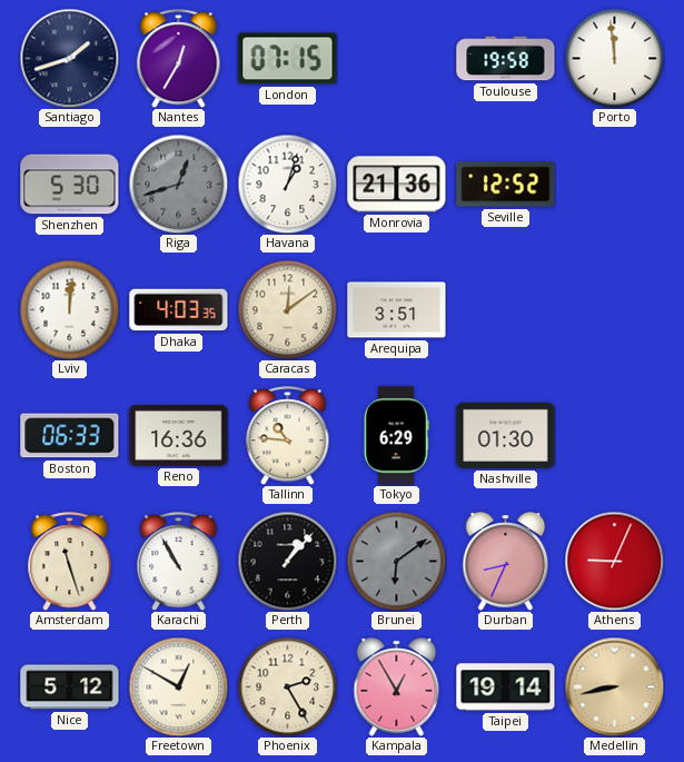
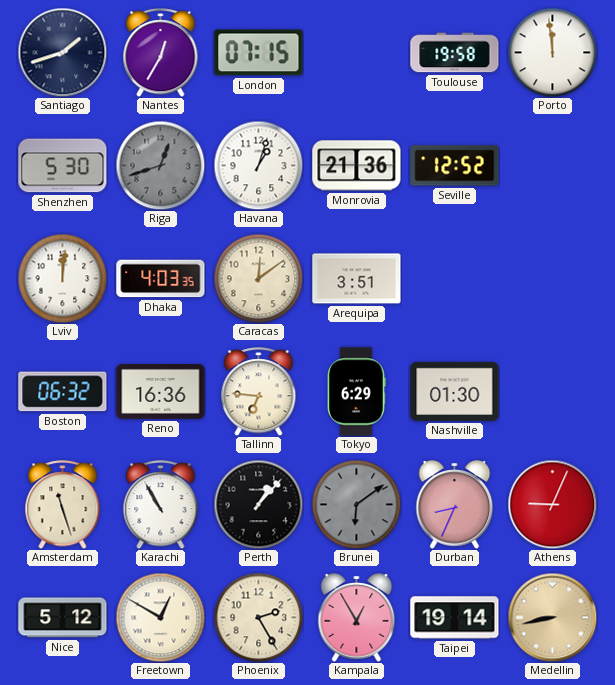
Boston: 06:33 -> 06:32
Tallinn: 10:46 -> 6:46
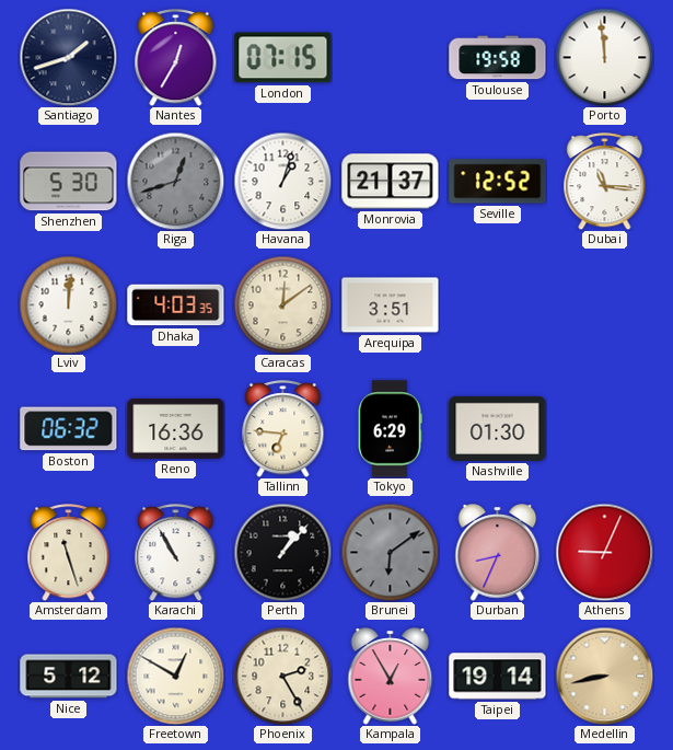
Monrovia: 21:36 -> 21:37
Dubai: none -> 11:16
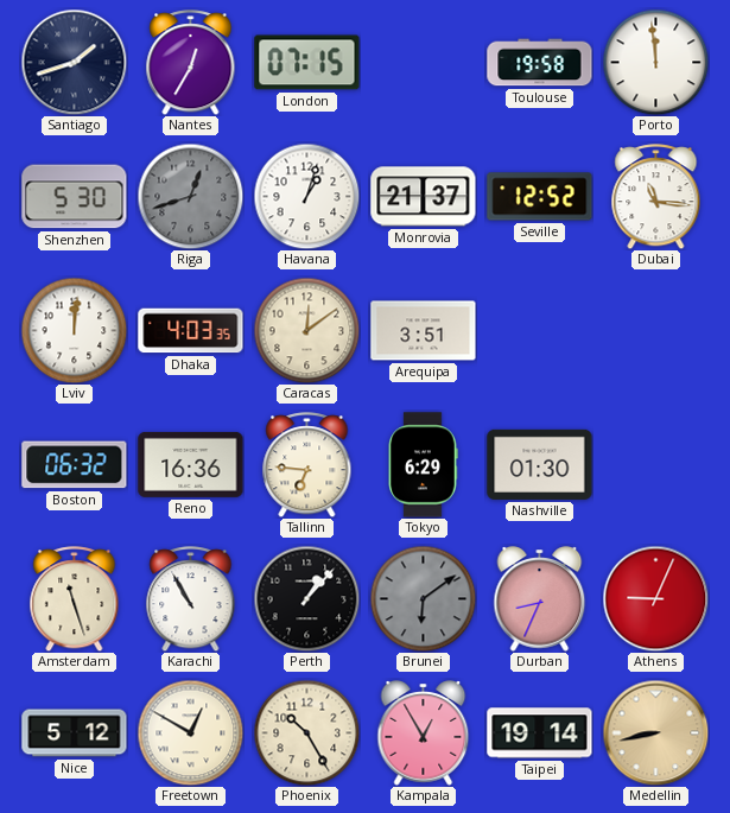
Phoenix: 2:25 -> 10:25
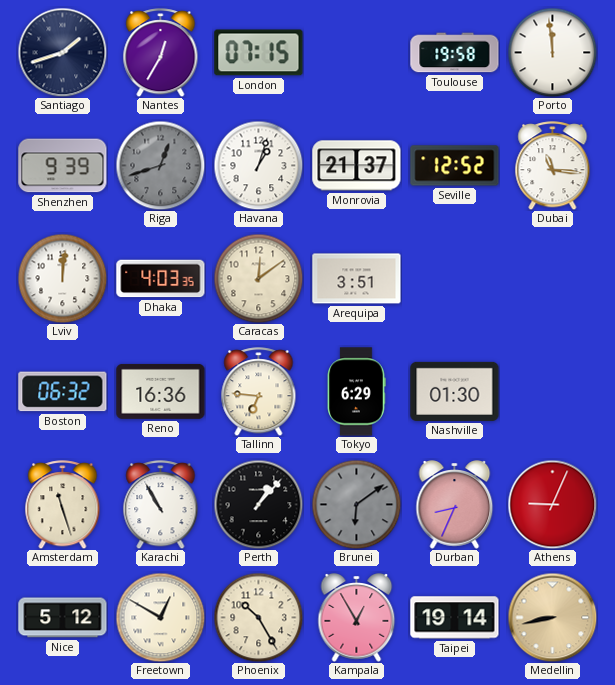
Shenzhen: 5:30 -> 9:39
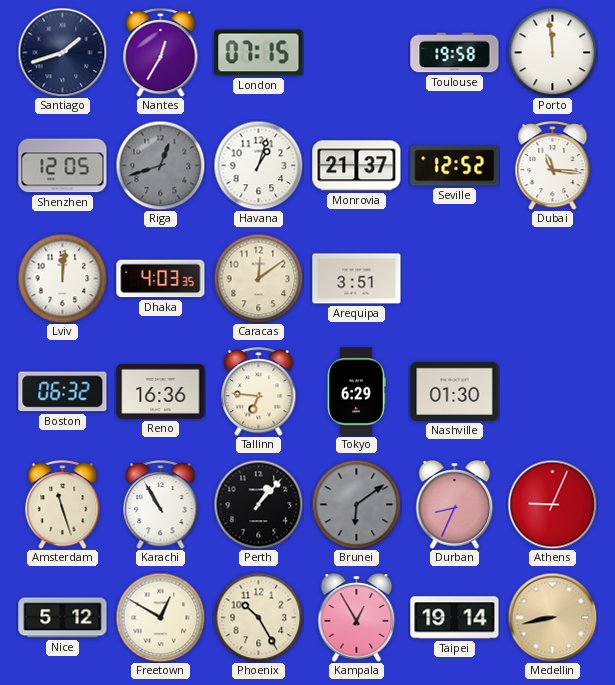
Shenzhen: 9:39 -> 12:05
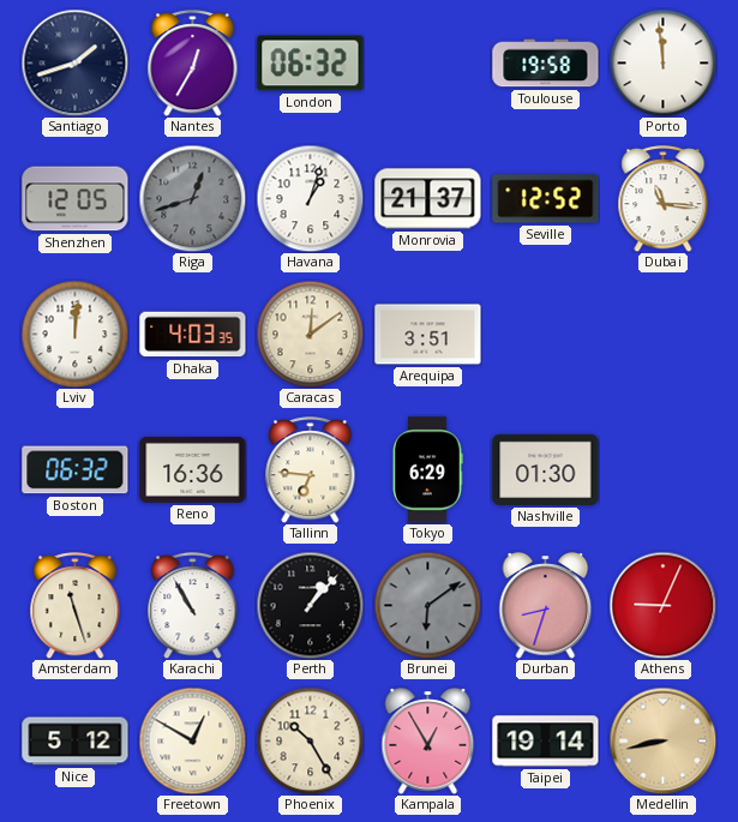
London: 07:15 -> 06:32
Durban: 8:34 -> 8:33
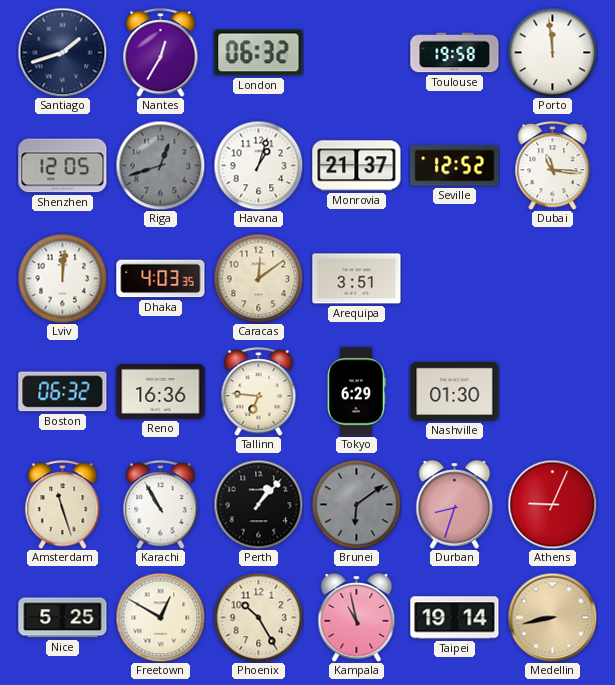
Nice: 5:12 -> 5:25
Kampala: 12:55 -> 10:58
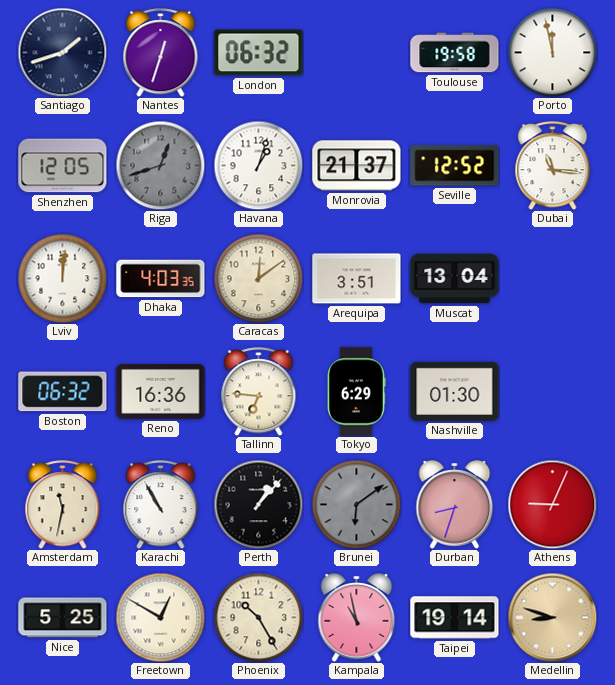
Nantes: 12:35 -> 12:33
Porto: 11:59 -> 11:58
Muscat: none -> 13:04
Amsterdam: 11:27 -> 11:32
Medellin: 8:43 -> 8:48
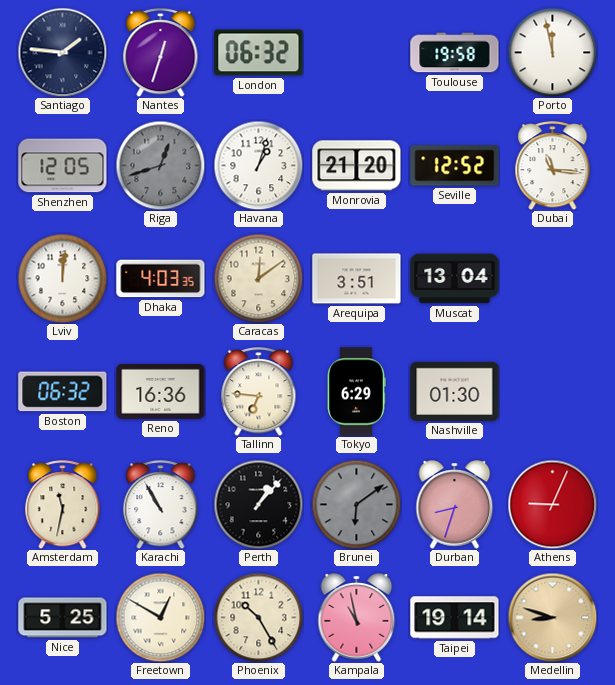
Santiago: 1:42 -> 1:46
Monrovia: 21:37 -> 21:20
